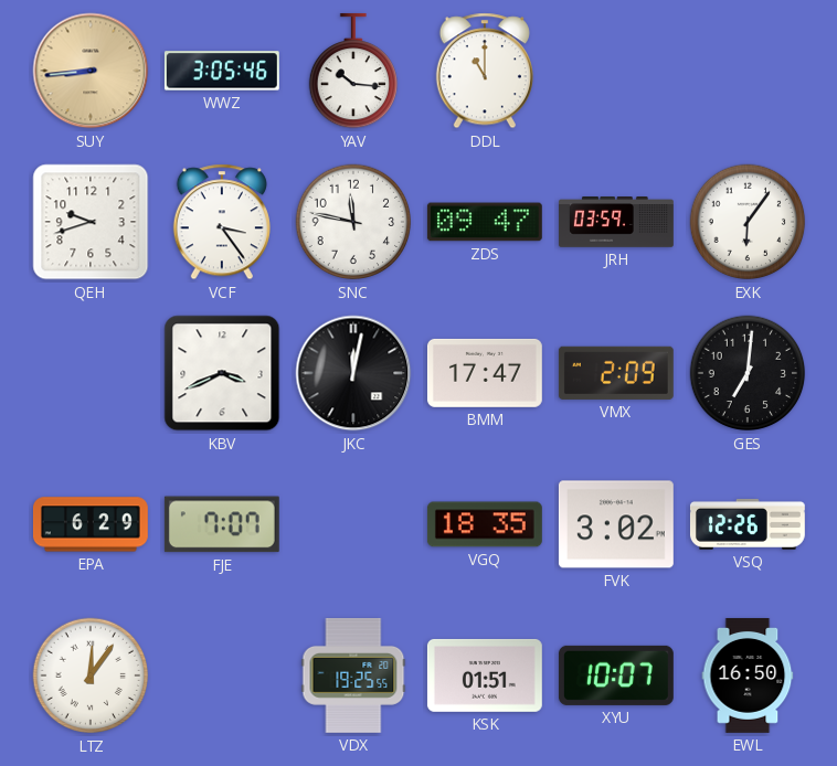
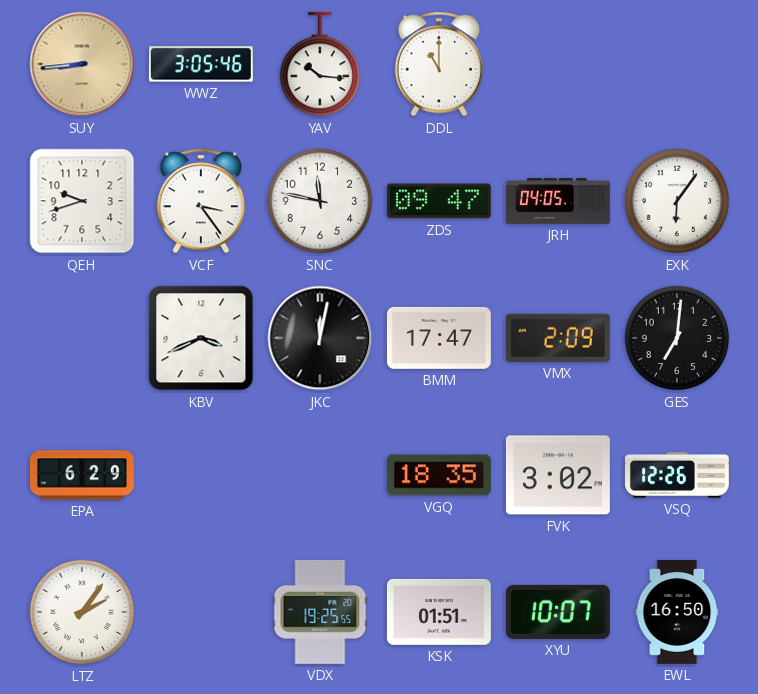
JRH: 03:59 -> 04:05
FJE: 7:07 -> none
LTZ: 12:06 -> 2:06
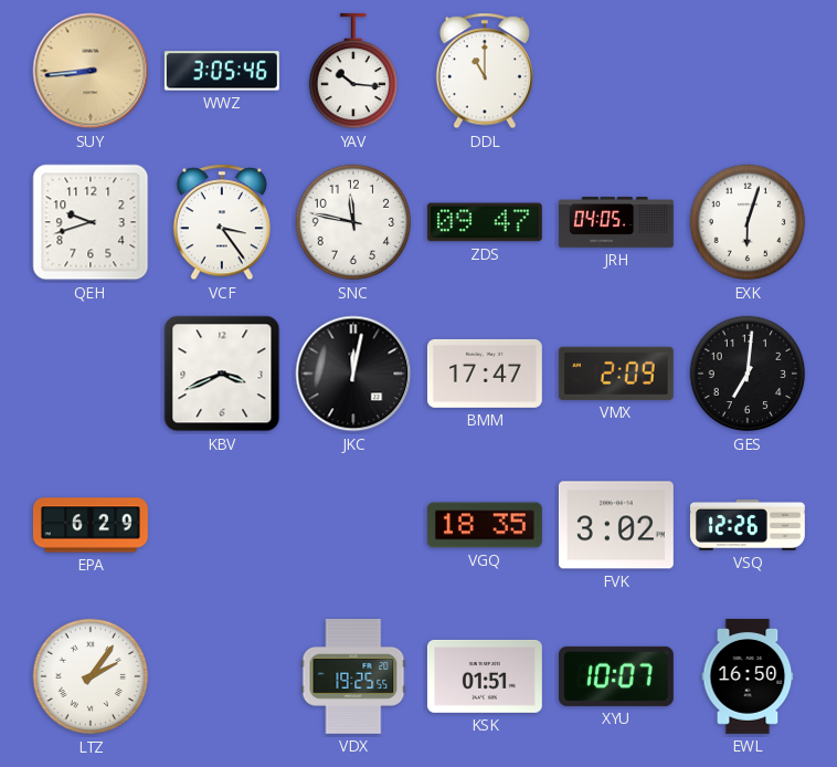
EXK: 6:06 -> 6:03
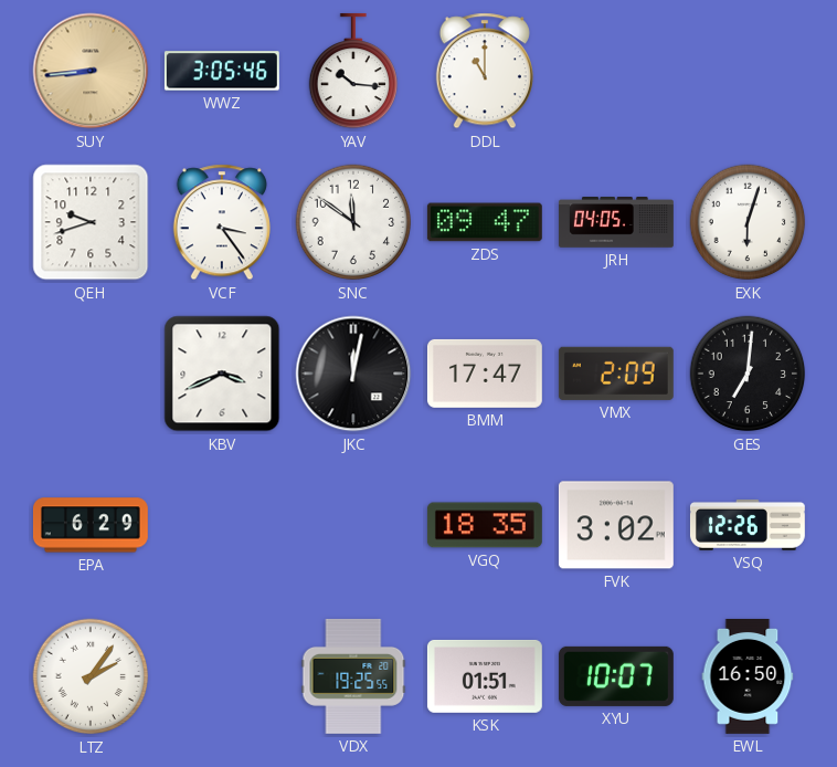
SNC: 11:47 -> 11:51
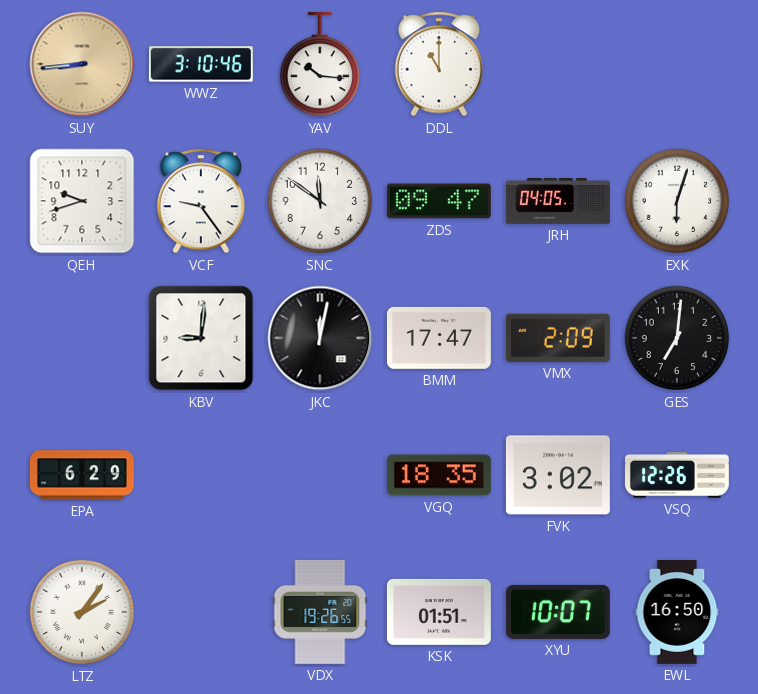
WWZ: 3:05 -> 3:10
VCF: 3:24 -> 9:24
KBV: 3:41 -> 9:01
VDX: 19:25 -> 19:26
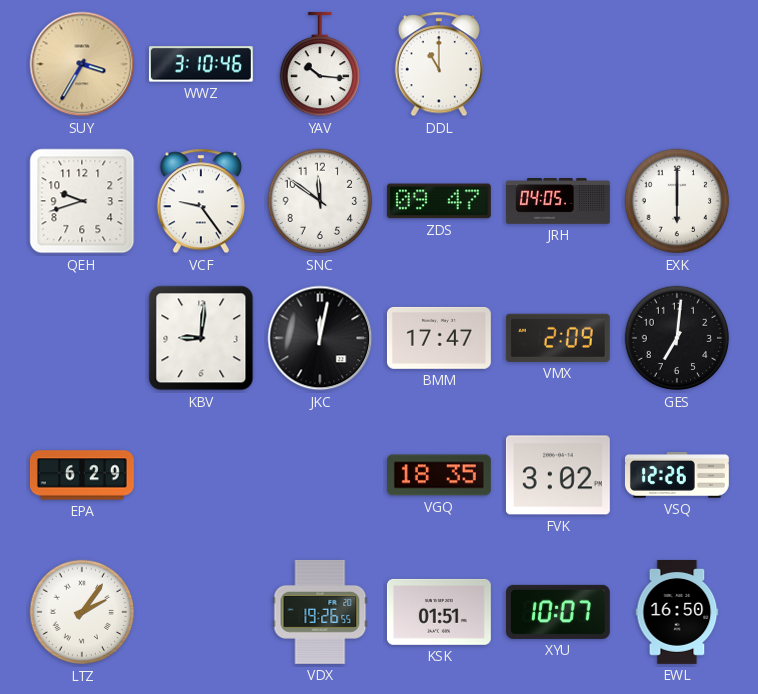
SUY: 8:44 -> 3:35
EXK: 6:03 -> 6:00
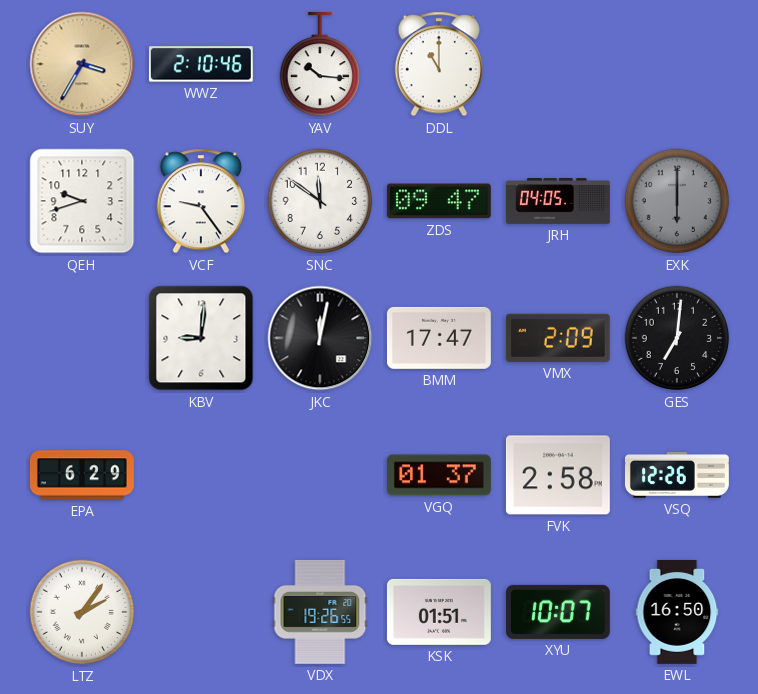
WWZ: 3:10 -> 2:10
EXK dial: white -> grey
VGQ: 18:35 -> 01:37
FVK: 3:02 -> 2:58
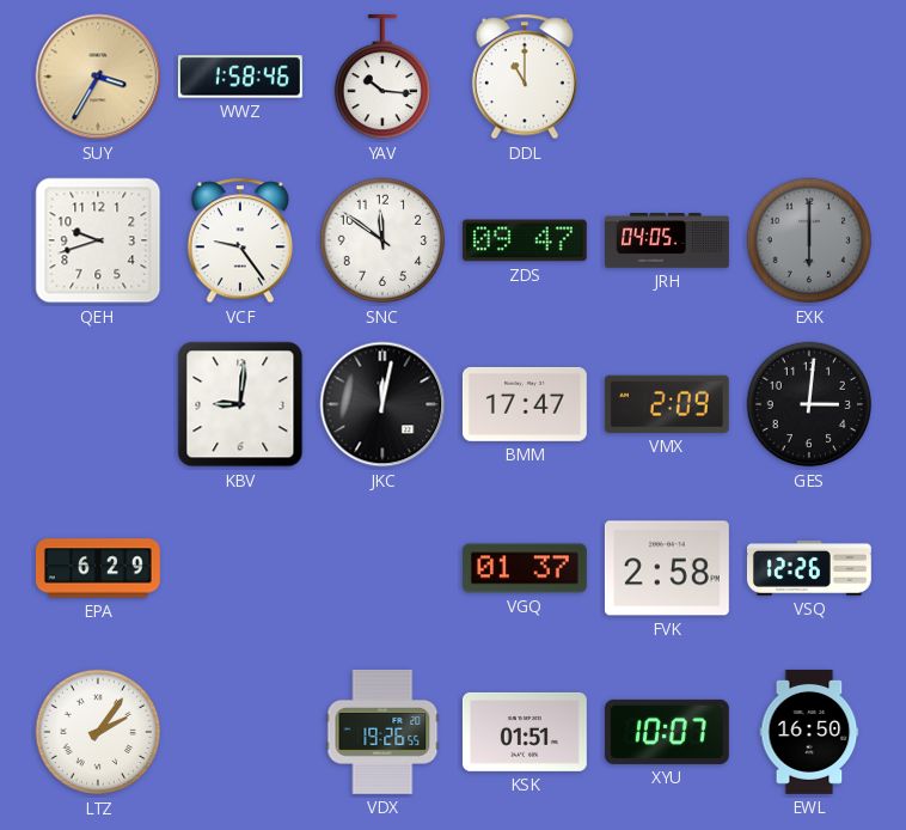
WWZ: 2:10 -> 1:58
GES: 7:01 -> 3:01
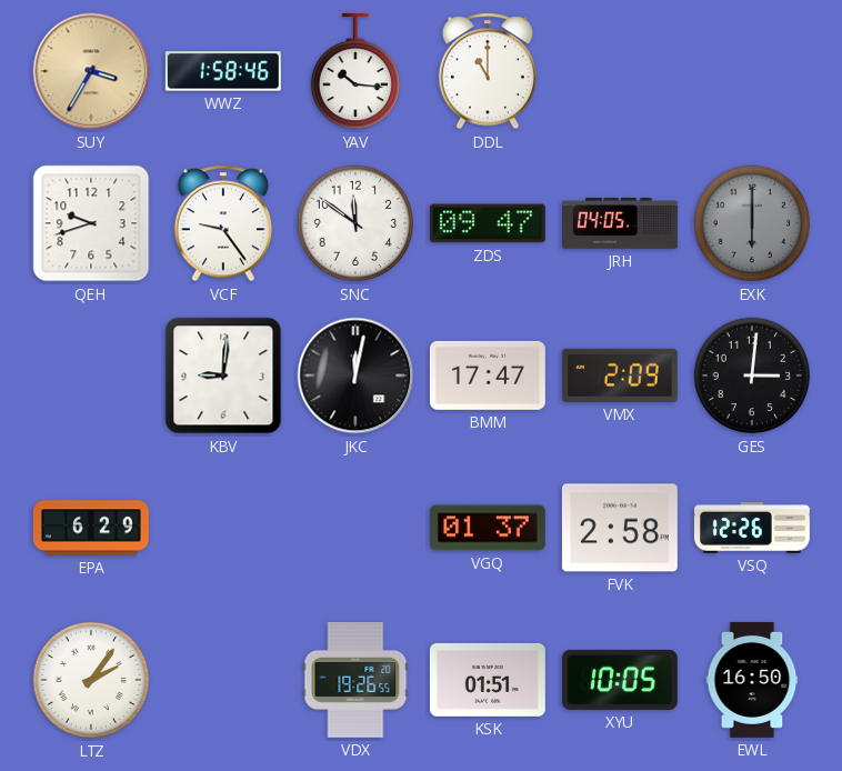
XYU: 10:07 -> 10:05
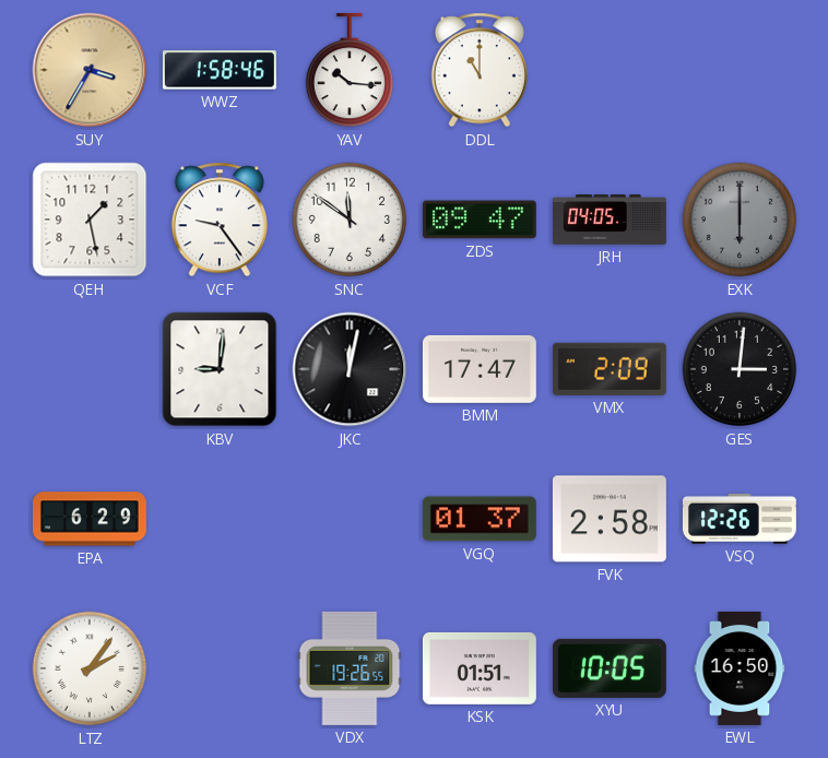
QEH: 9:42 -> 1:28
